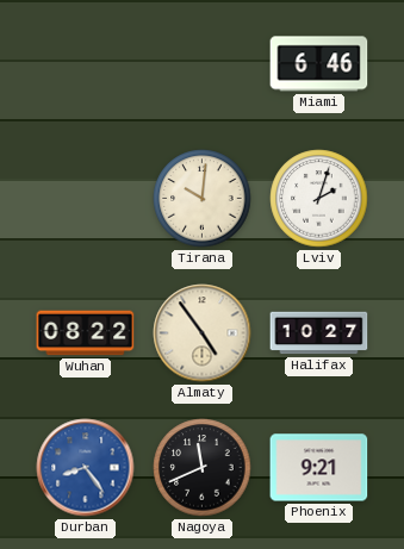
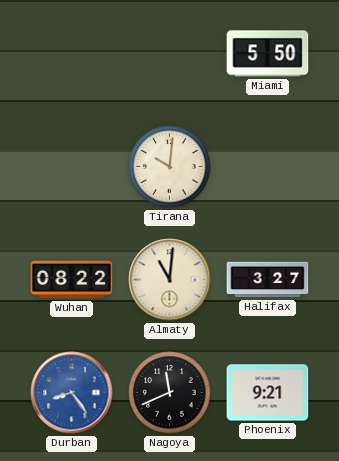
Miami: 6:46 -> 5:50
Lviv: 2:03 -> none
Almaty: 4:54 -> 11:01
Halifax: 10:27 -> 3:27
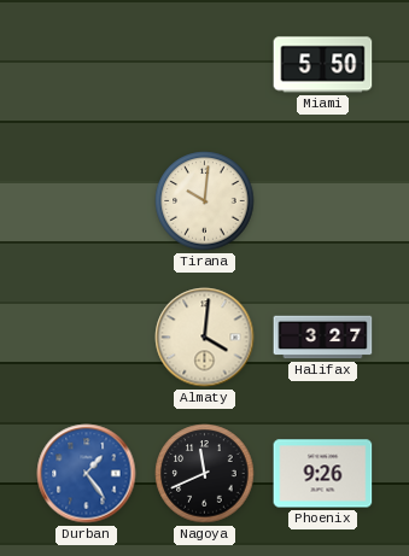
Wuhan: 08:22 -> none
Almaty: 11:01 -> 4:01
Durban: 8:24 -> 1:24
Phoenix: 9:21 -> 9:26
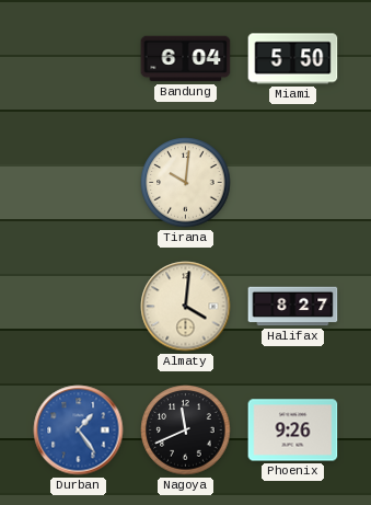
Bandung: none -> 6:04
Halifax: 3:27 -> 8:27
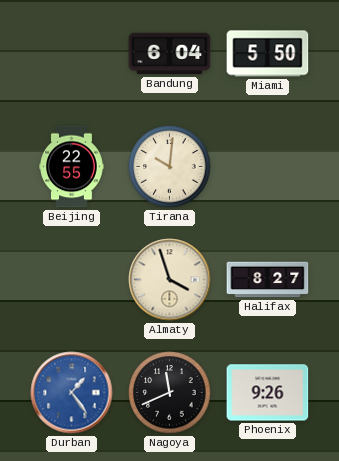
Beijing: none -> 22:55
Almaty: 4:01 -> 3:57
